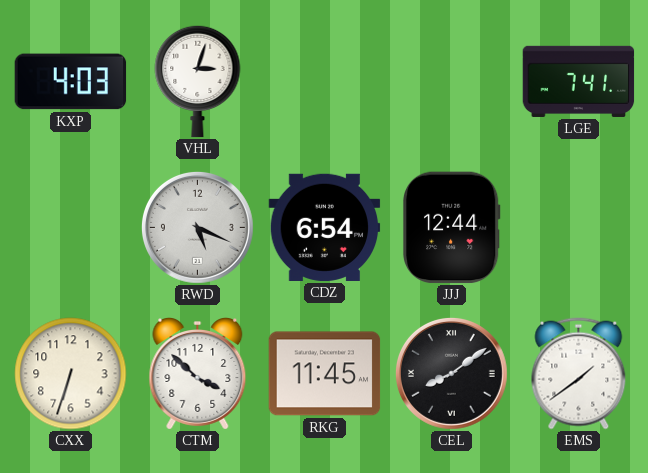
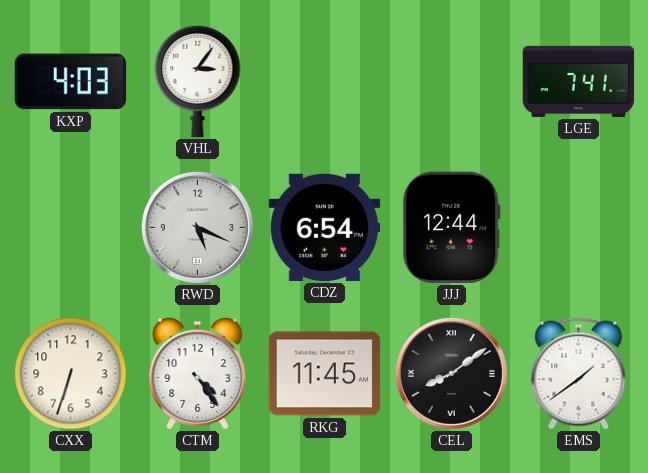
VHL: 3:03 -> 3:06
CTM: 3:52 -> 4:24
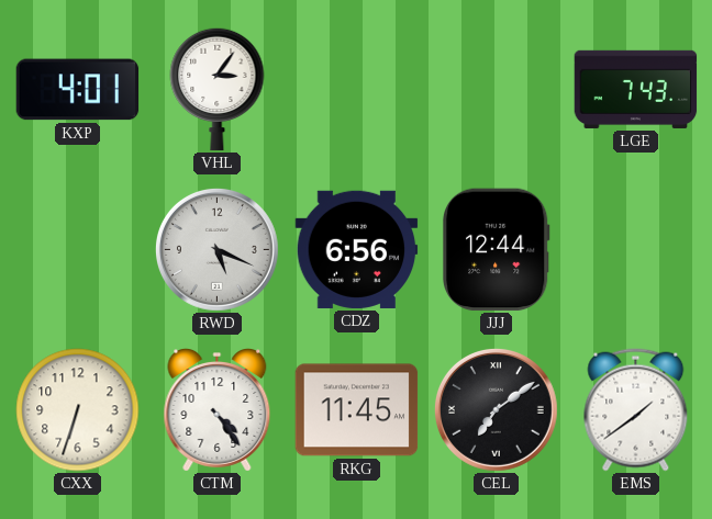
KXP: 4:03 -> 4:01
LGE: 7:41 -> 7:43
CDZ: 6:54 -> 6:56
CEL: 8:09 -> 7:09
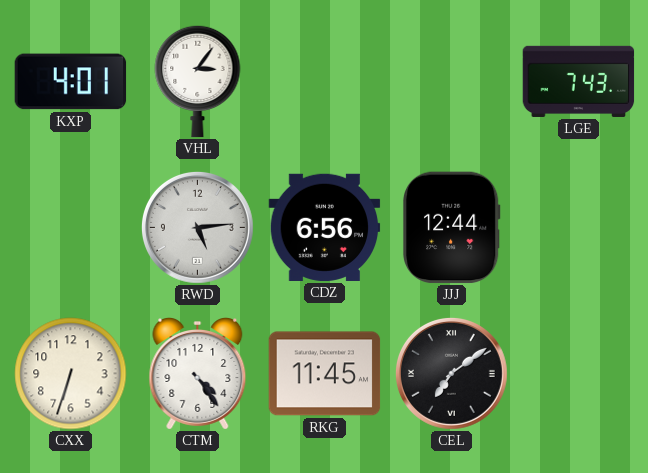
RWD: 5:19 -> 5:14
EMS: 1:39 -> none
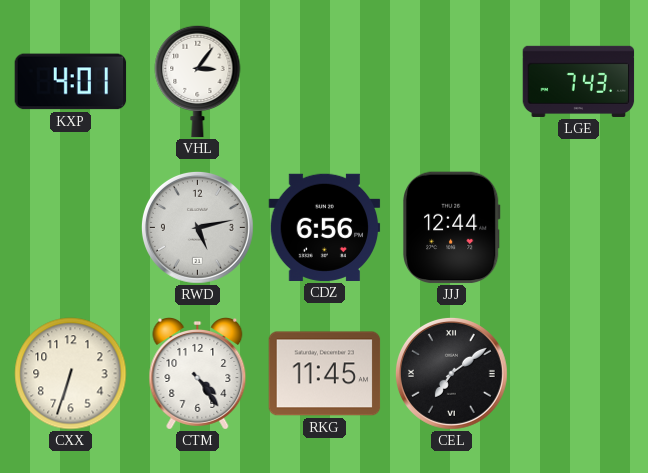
RWD: 5:14 -> 5:13
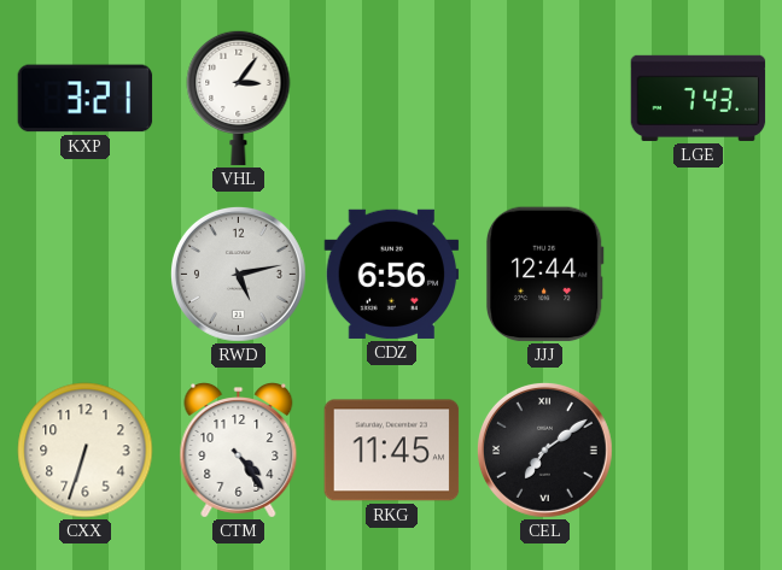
KXP: 4:01 -> 3:21
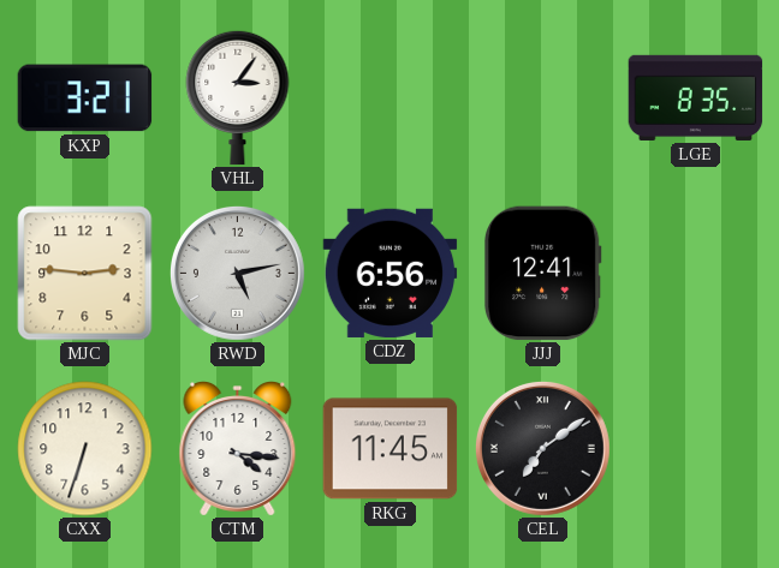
LGE: 7:43 -> 8:35
MJC: none -> 2:46
JJJ: 12:44 -> 12:41
CTM: 4:24 -> 4:16
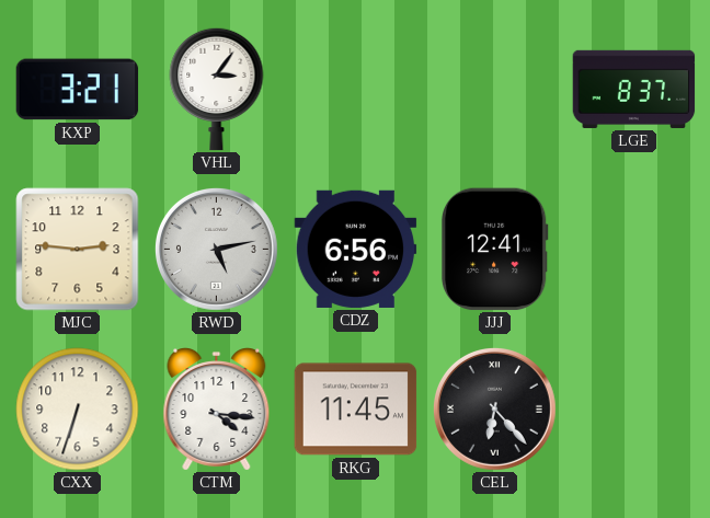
LGE: 8:35 -> 8:37
CEL: 7:09 -> 6:23
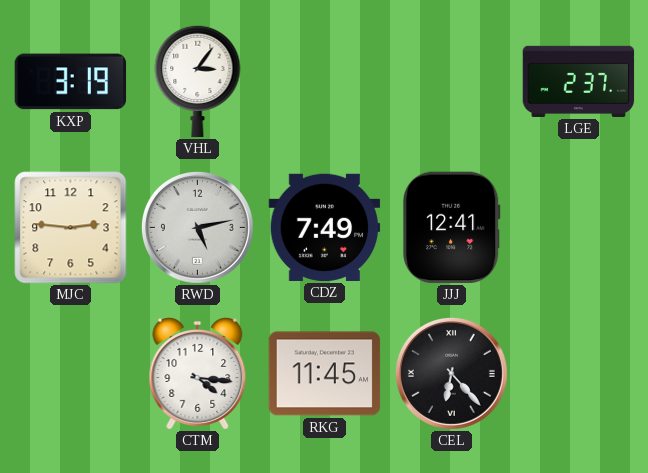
KXP: 3:21 -> 3:19
LGE: 8:37 -> 2:37
CDZ: 6:56 -> 7:49
CXX: 6:33 -> none
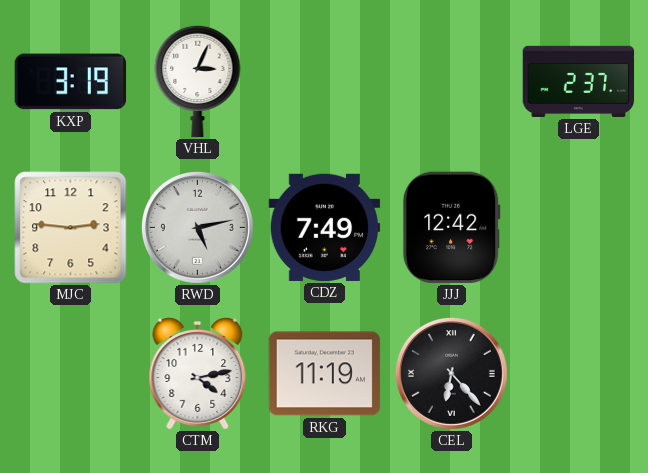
VHL: 3:06 -> 3:04
JJJ: 12:41 -> 12:42
CTM: 4:16 -> 4:13
RKG: 11:45 -> 11:19
